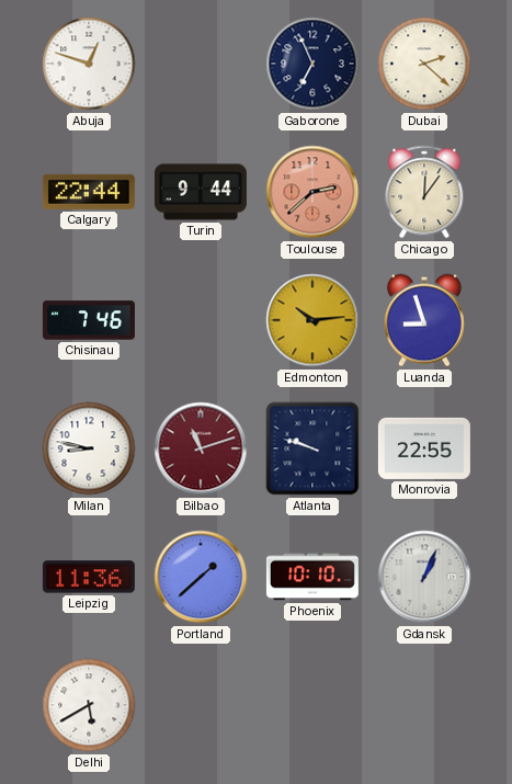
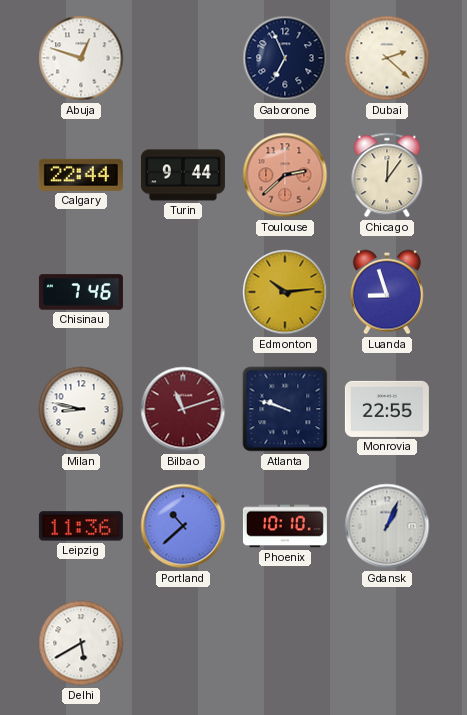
Portland: 1:38 -> 10:38
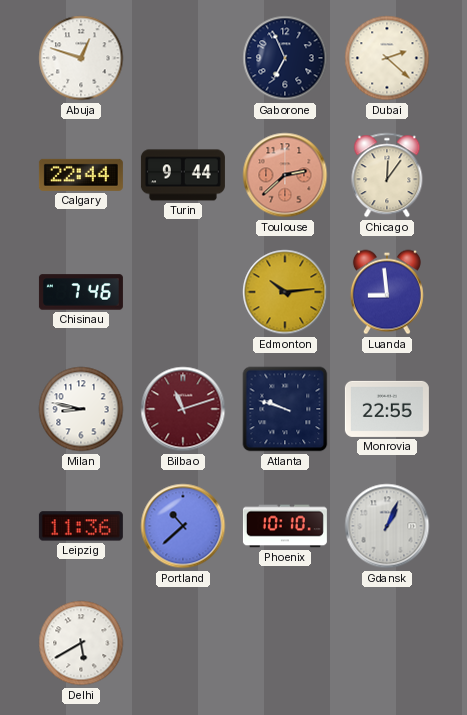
Luanda: 8:57 -> 8:59
